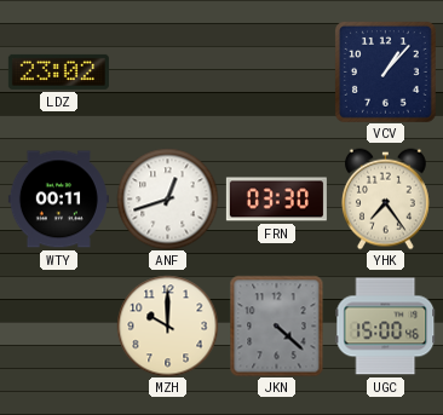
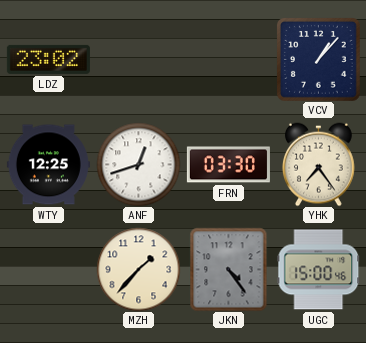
WTY: 00:11 -> 12:25
MZH: 10:00 -> 1:37
JKN: 4:22 -> 4:24
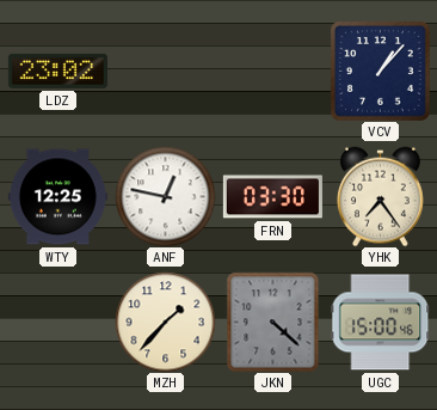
ANF: 12:42 -> 12:47
JKN: 4:24 -> 4:22
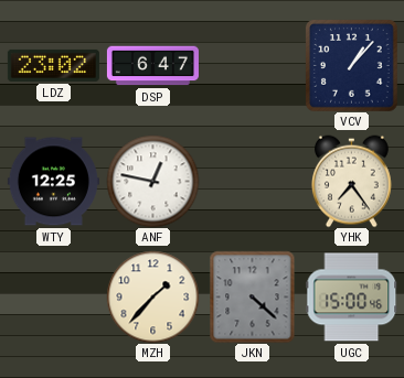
DSP: none -> 6:47
FRN: 03:30 -> none
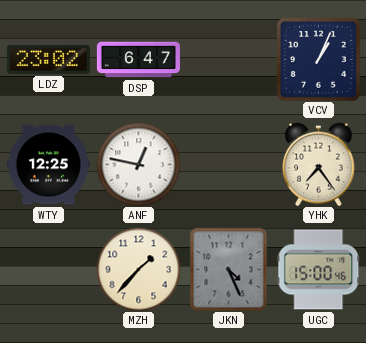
VCV: 1:07 -> 1:04
JKN: 4:22 -> 4:26
